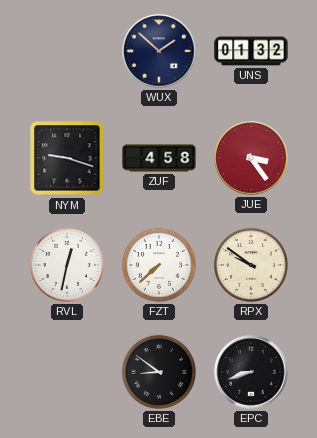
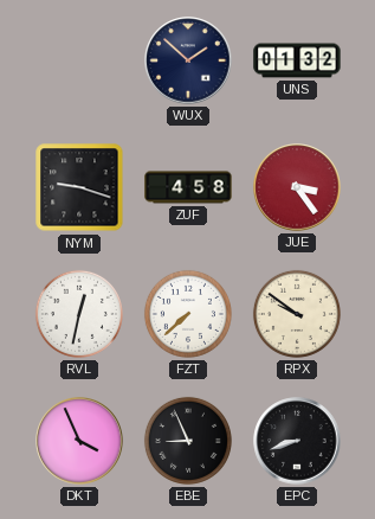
DKT: none -> 3:56
EBE: 8:51 -> 8:56
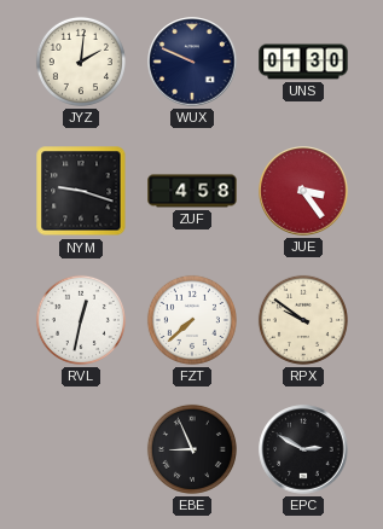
JYZ: none -> 2:01
WUX: 1:52 -> 9:49
UNS: 01:32 -> 01:30
DKT: 3:56 -> none
EPC: 8:42 -> 2:50
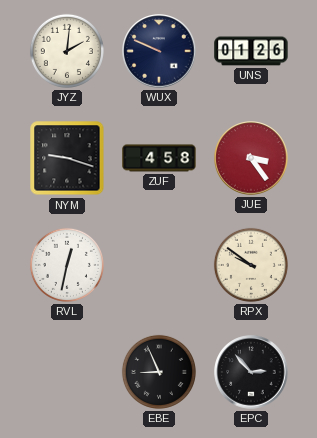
UNS: 01:30 -> 01:26
FZT: 7:38 -> none
EPC: 2:50 -> 2:53
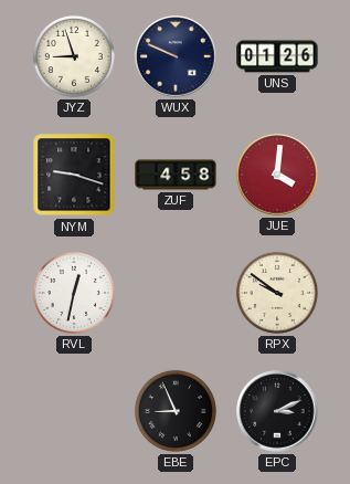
JYZ: 2:01 -> 8:57
JUE: 3:24 -> 4:01
EPC: 2:53 -> 3:11
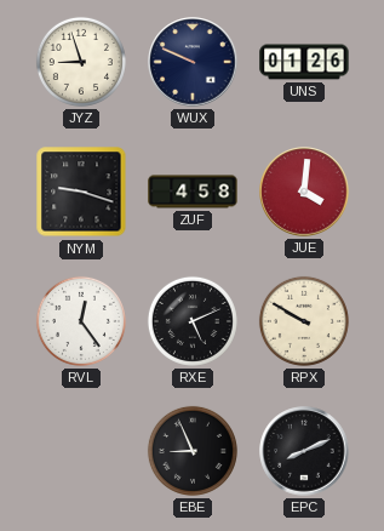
RVL: 12:32 -> 12:24
RXE: none -> 5:11
RPX: 9:51 -> 9:50
EPC: 3:11 -> 8:11
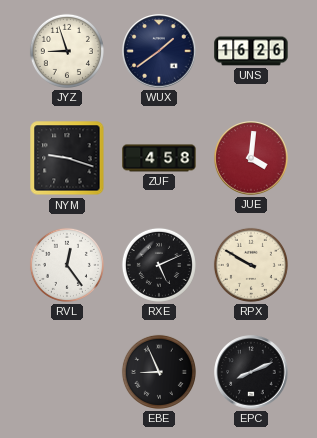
WUX: 9:49 -> 1:39
UNS: 01:26 -> 16:26
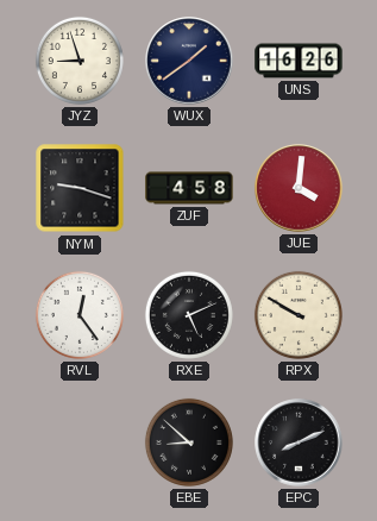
EBE: 8:56 -> 8:52
